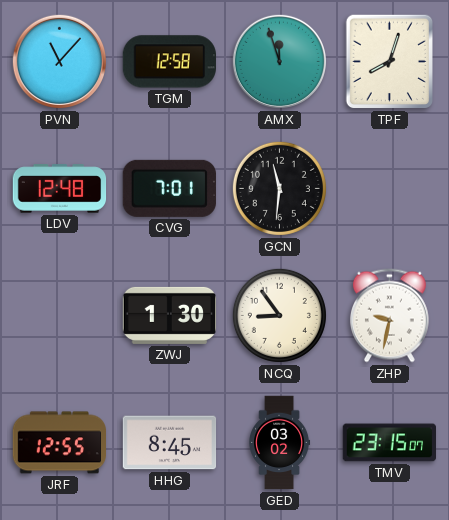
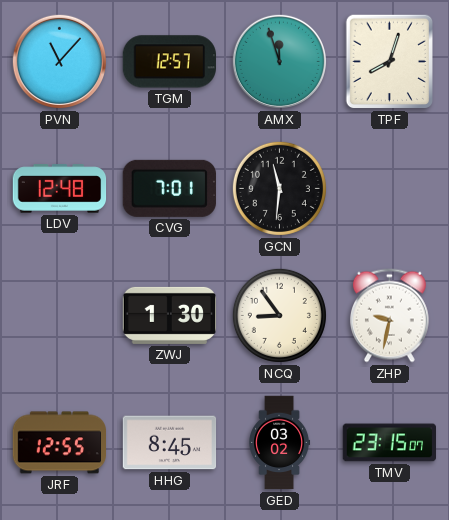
TGM: 12:58 -> 12:57
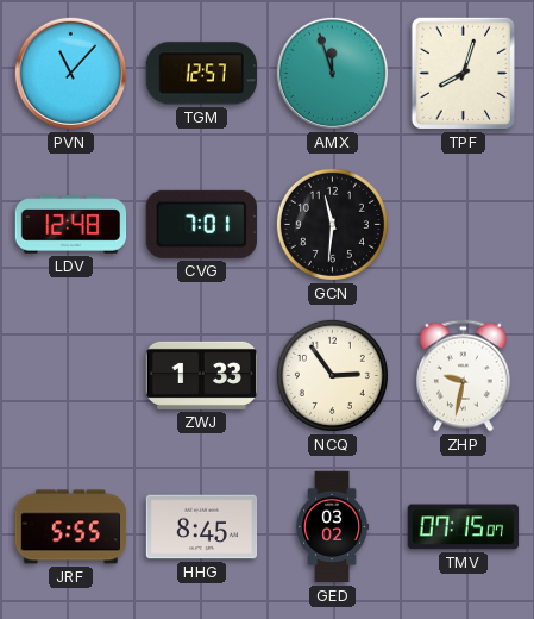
ZWJ: 1:30 -> 1:33
NCQ: 8:54 -> 2:54
JRF: 12:55 -> 5:55
TMV: 23:15 -> 07:15
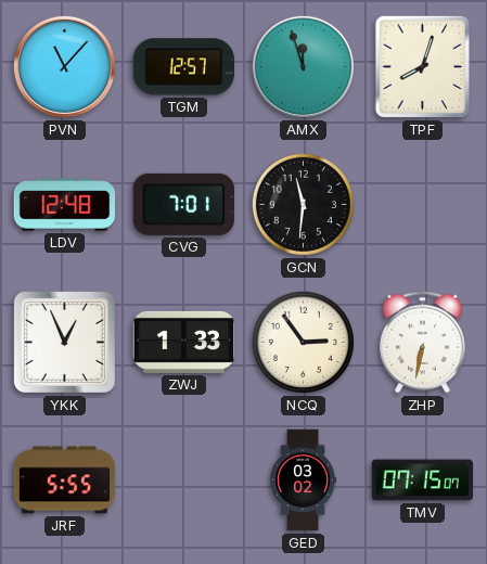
YKK: none -> 12:56
ZHP: 9:32 -> 6:32
HHG: 8:45 -> none
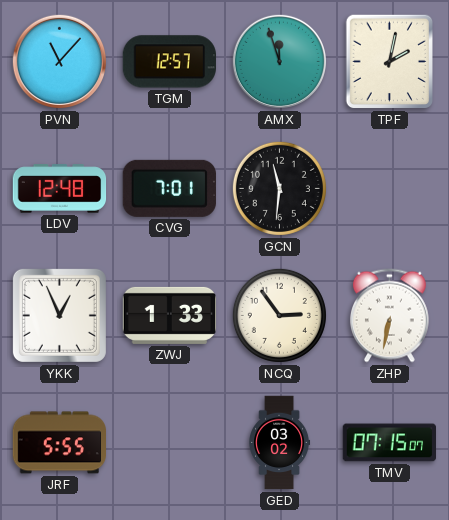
TPF: 8:03 -> 2:02
